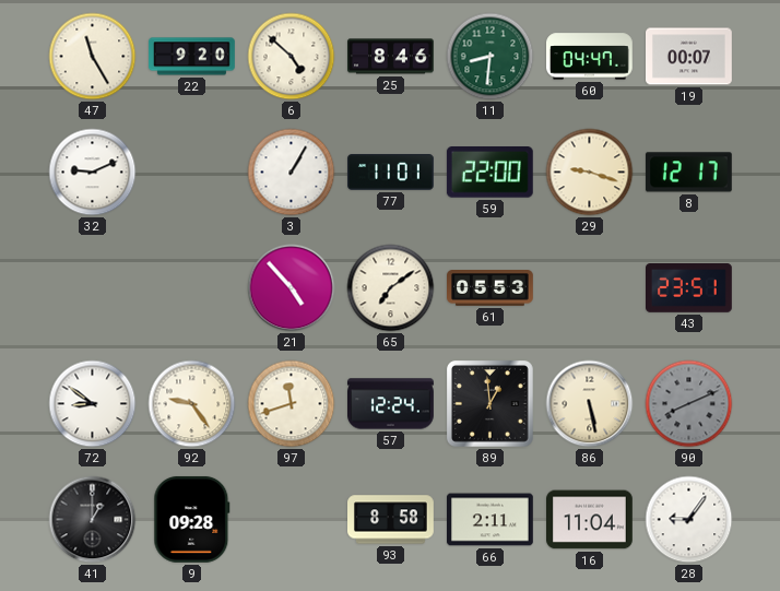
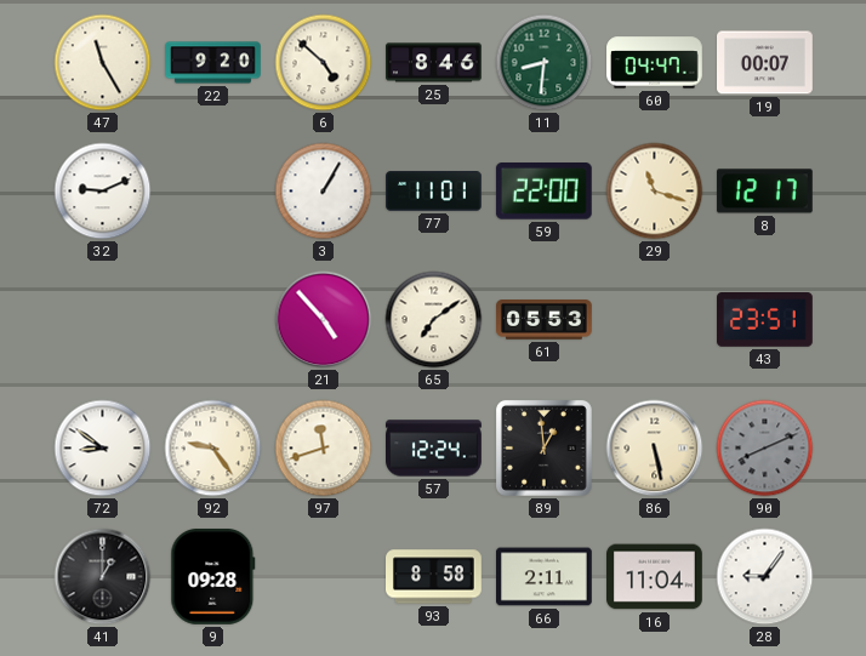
29: 9:18 -> 11:18
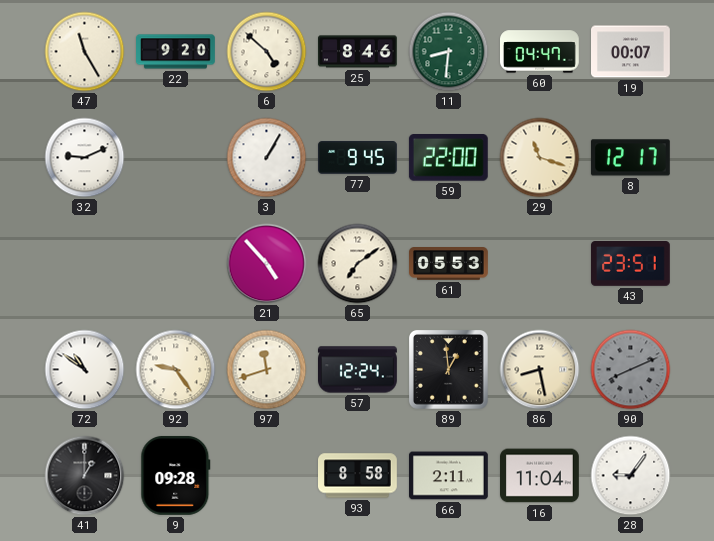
77: 11:01 -> 9:45
72: 8:51 -> 10:51
86: 5:28 -> 8:28
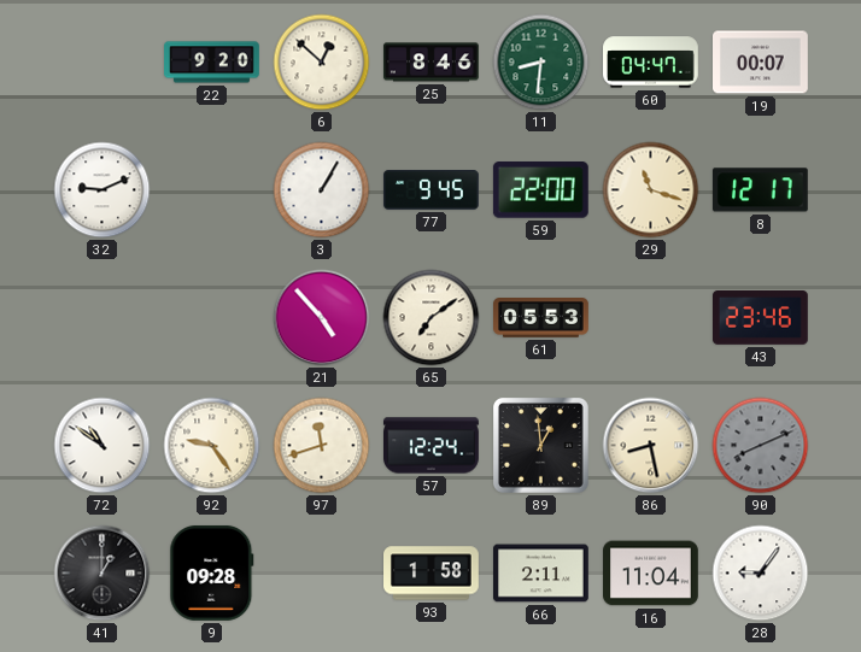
47: 11:25 -> none
6: 4:52 -> 12:52
43: 23:51 -> 23:46
93: 8:58 -> 1:58
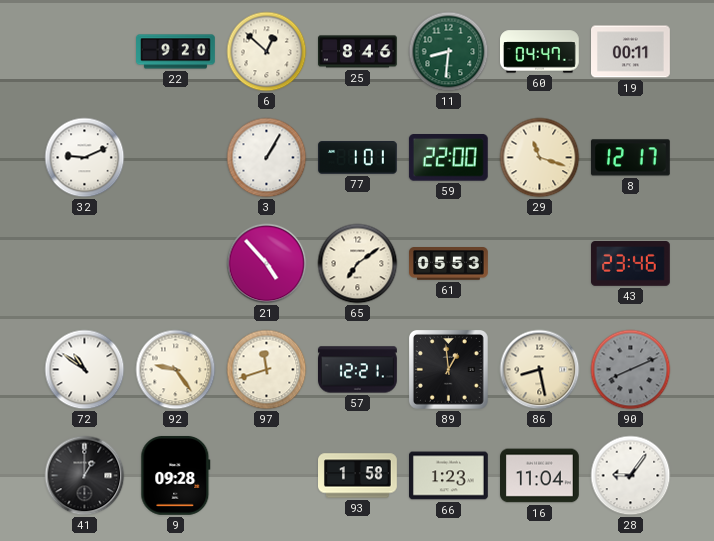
19: 00:07 -> 00:11
77: 9:45 -> 1:01
57: 12:24 -> 12:21
66: 2:11 -> 1:23
